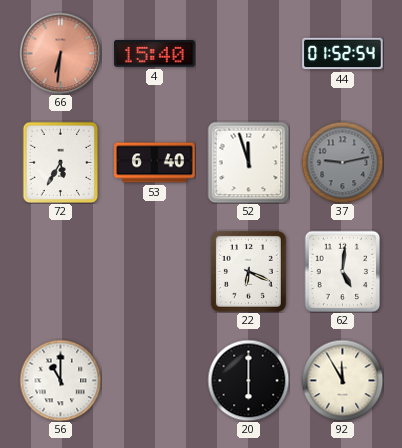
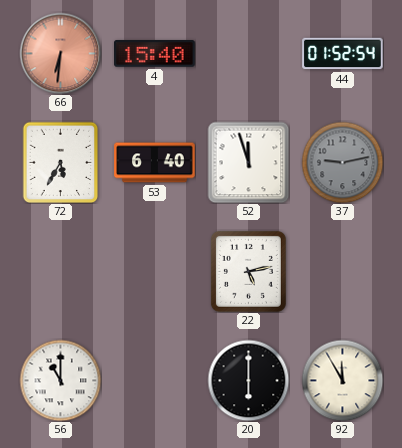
22: 6:19 -> 5:13
62: 5:01 -> none
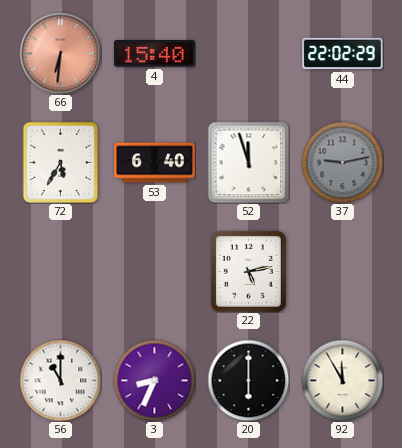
44: 01:52 -> 22:02
3: none -> 8:34
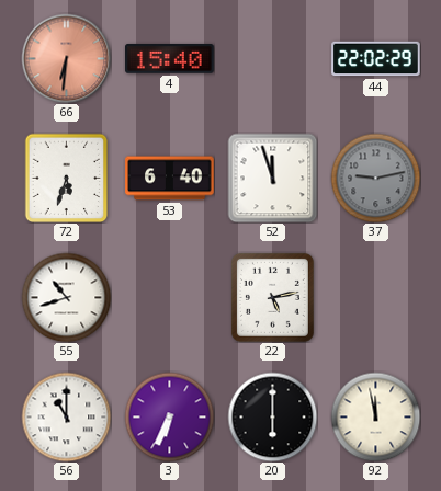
72: 5:35 -> 5:33
55: none -> 10:42
3: 8:34 -> 6:34
92: 11:55 -> 11:58
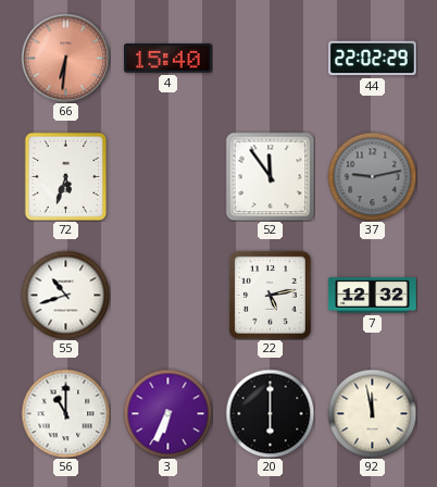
53: 6:40 -> none
52: 11:57 -> 11:54
7: none -> 12:32
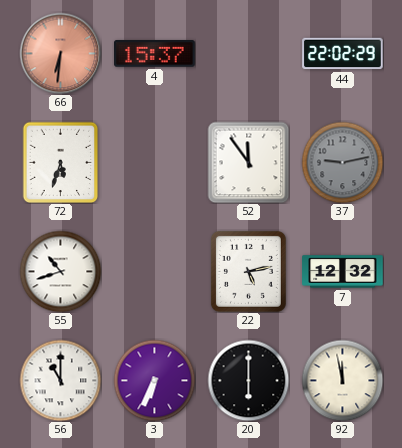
4: 15:40 -> 15:37
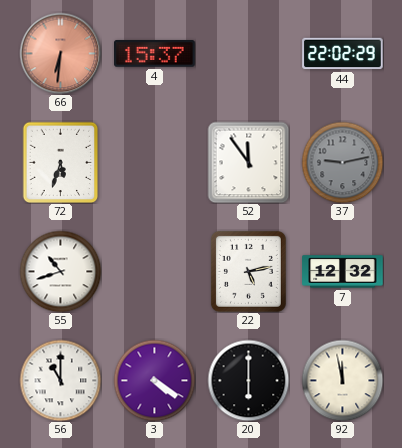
3: 6:34 -> 4:21
